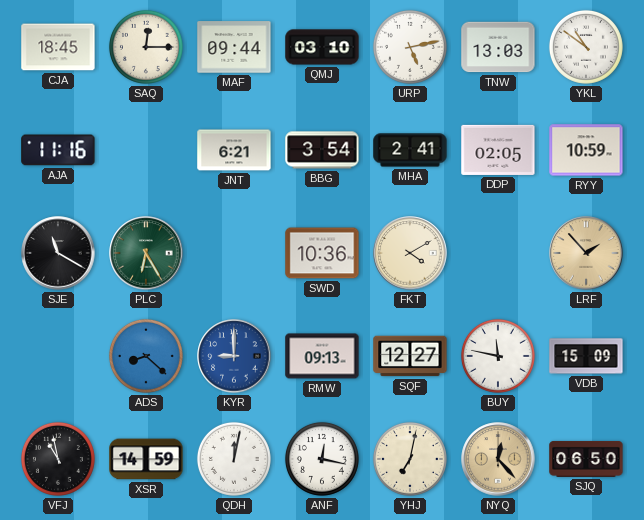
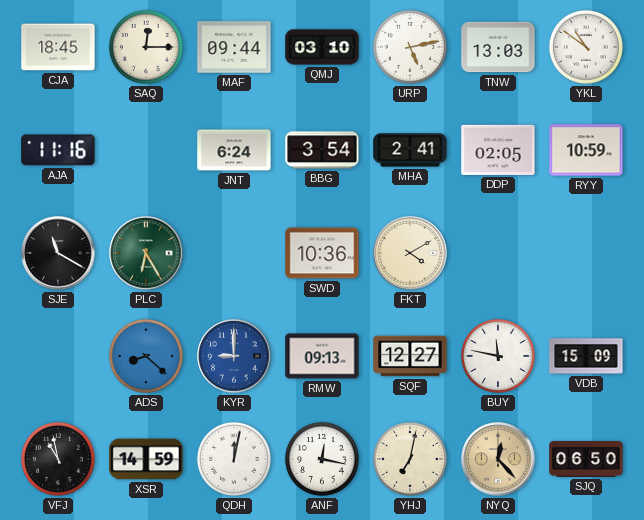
JNT: 6:21 -> 6:24
LRF: 1:53 -> none
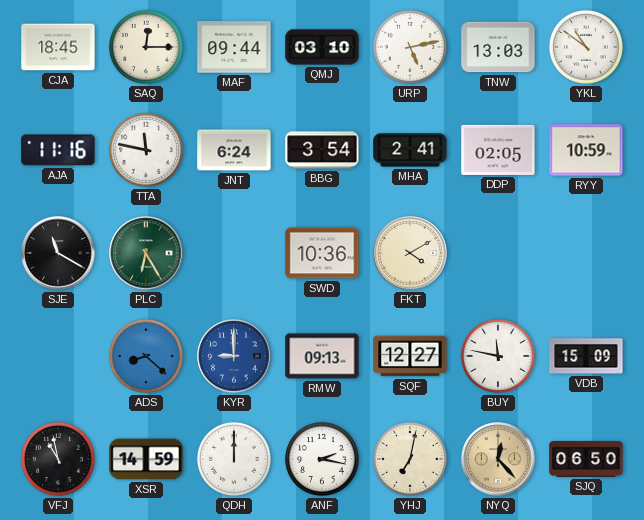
TTA: none -> 11:47
QDH: 12:02 -> 12:00
ANF: 12:17 -> 2:17
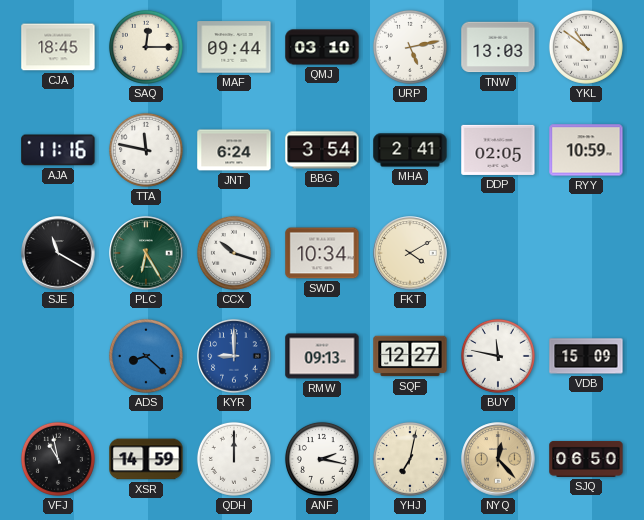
CCX: none -> 10:18
SWD: 10:36 -> 10:34
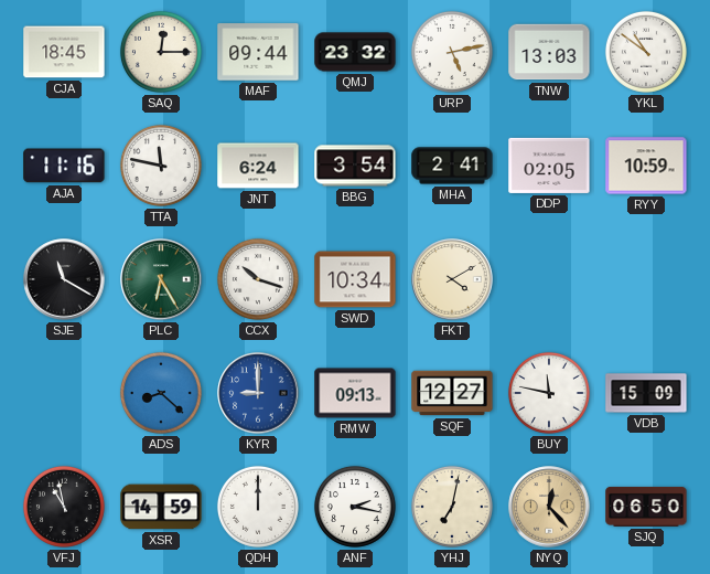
QMJ: 03:10 -> 23:32
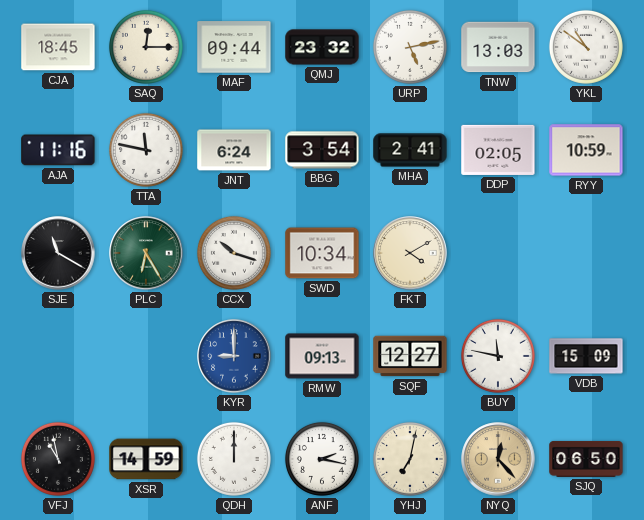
ADS: 8:22 -> none
